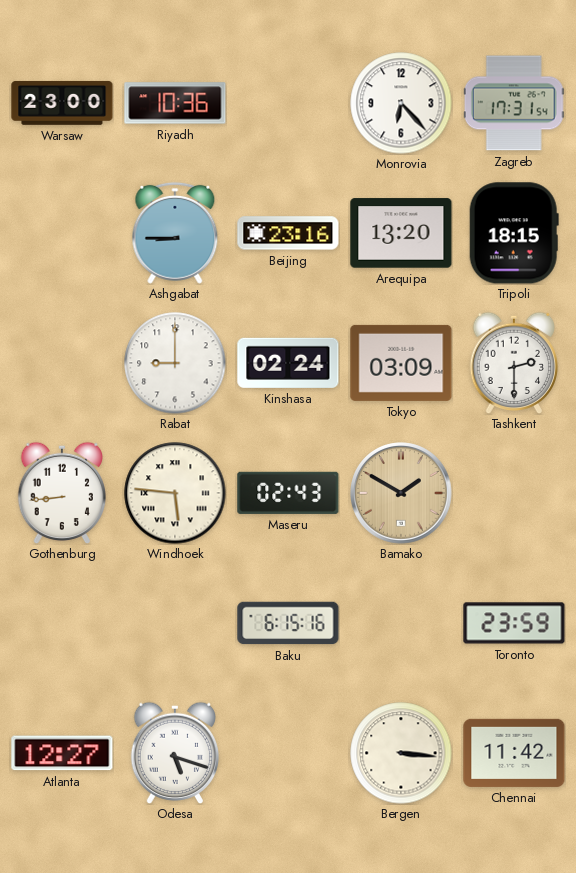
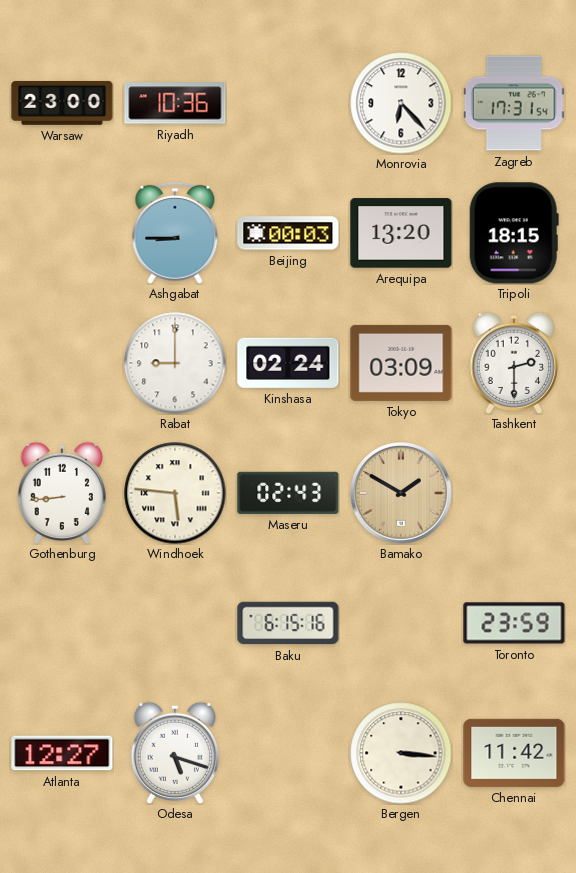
Beijing: 23:16 -> 00:03
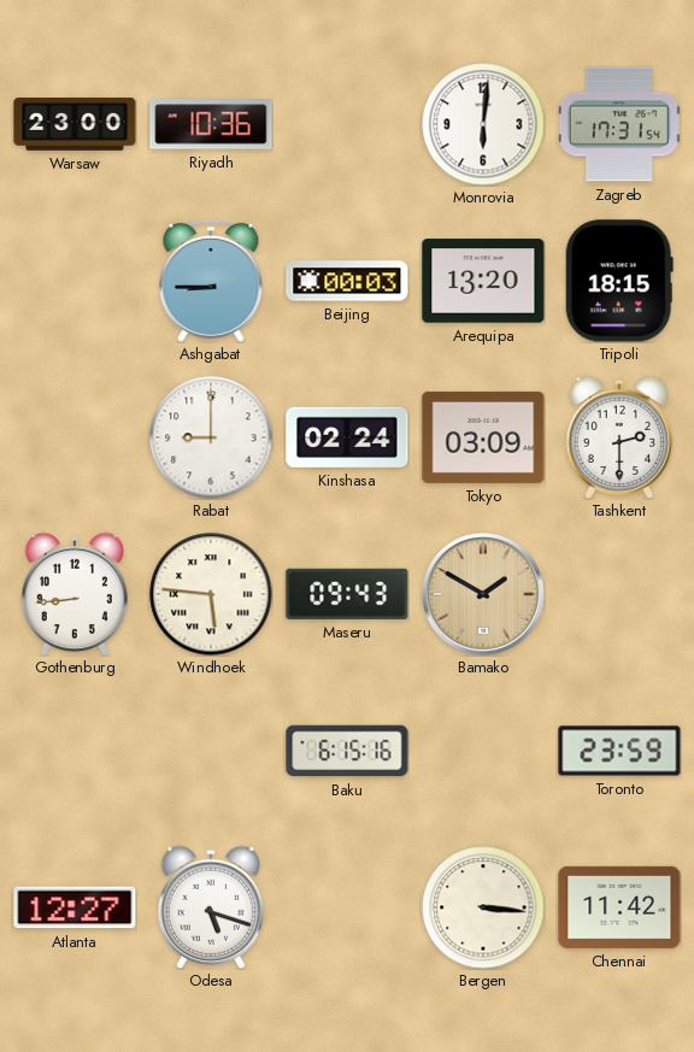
Monrovia: 6:23 -> 6:01
Maseru: 02:43 -> 09:43
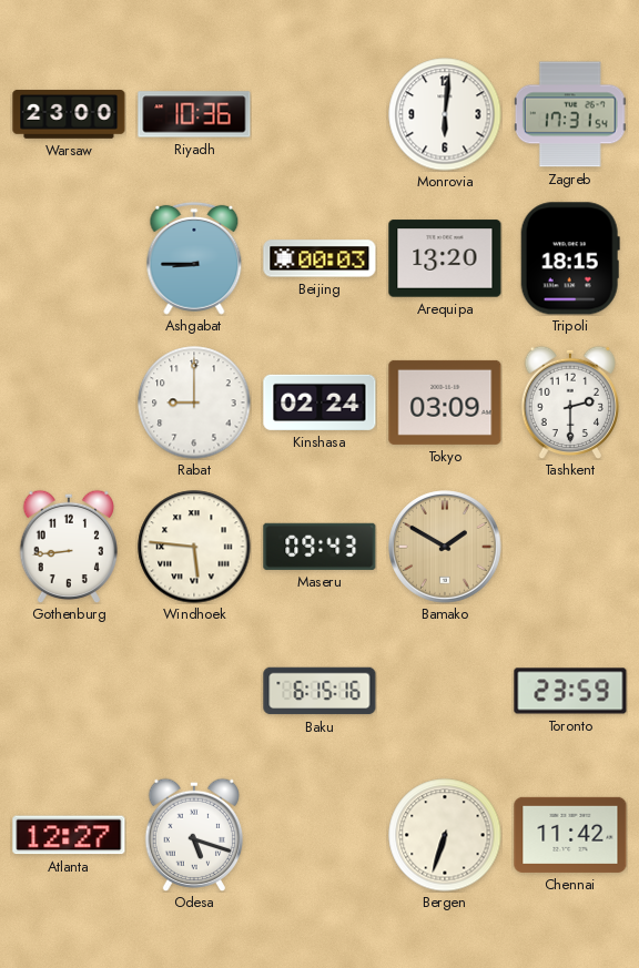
Bergen: 3:16 -> 6:33
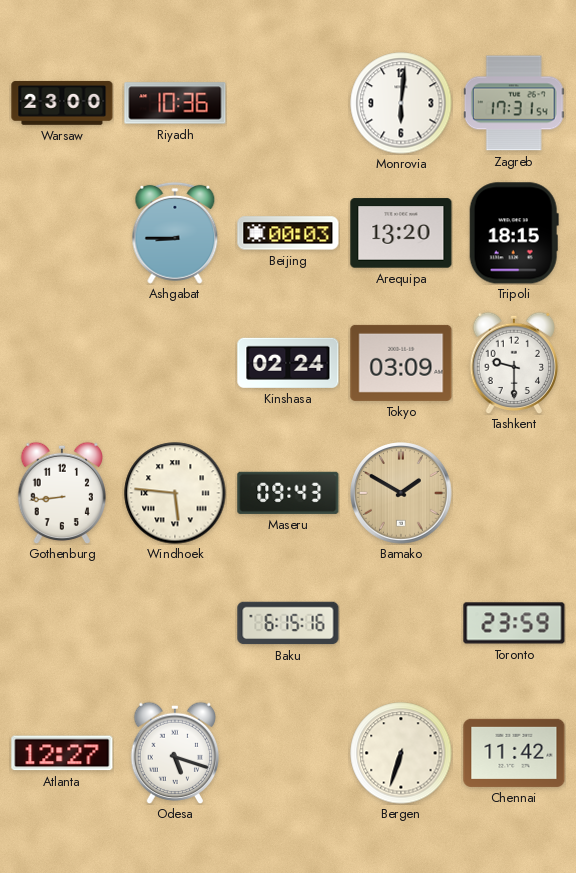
Rabat: 9:00 -> none
Tashkent: 2:30 -> 9:30
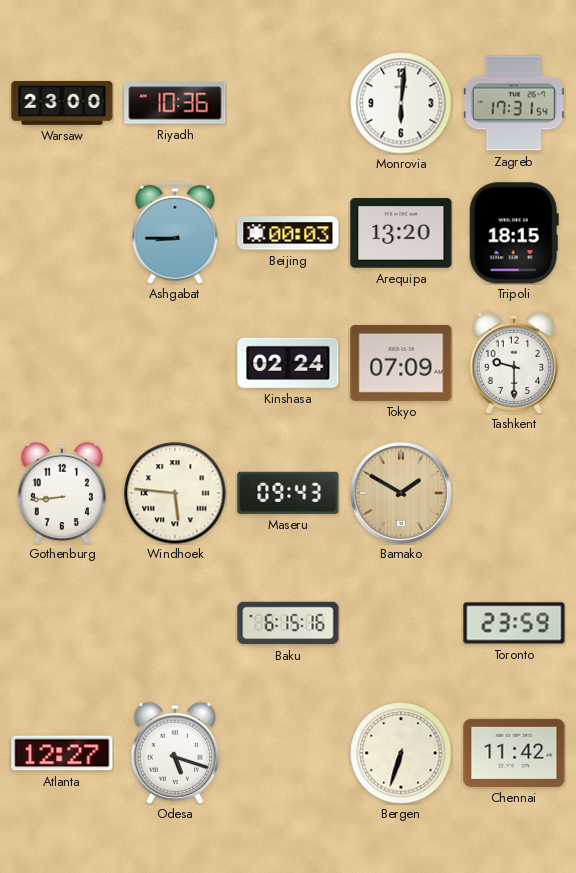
Tokyo: 03:09 -> 07:09
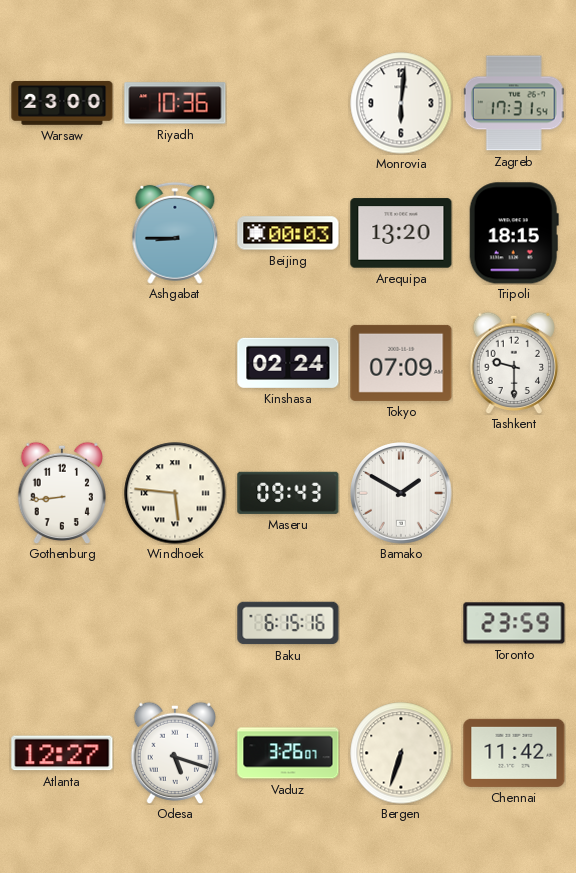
Bamako dial: champagne -> white
Vaduz: none -> 3:26
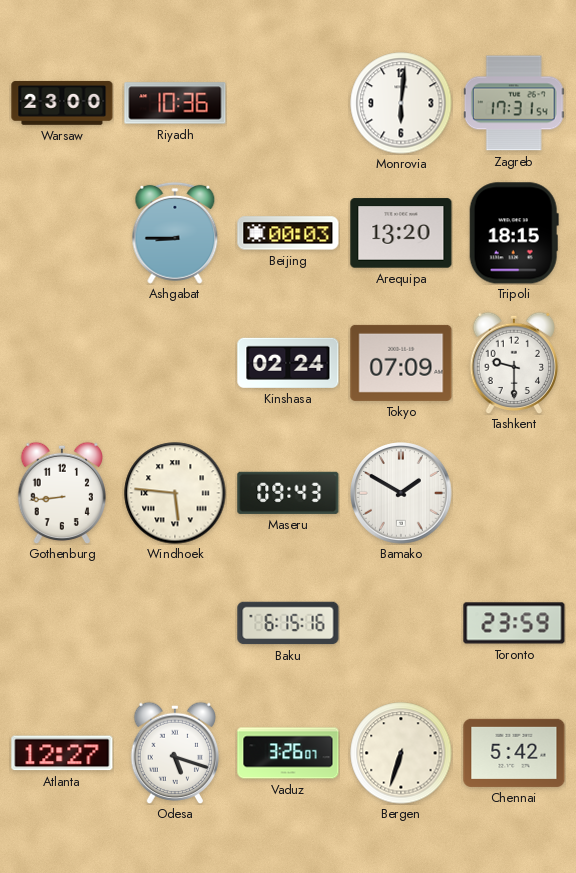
Chennai: 11:42 -> 5:42
